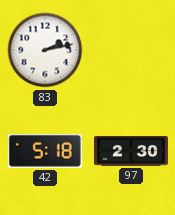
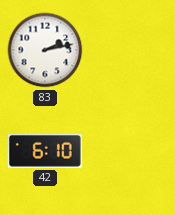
42: 5:18 -> 6:10
97: 2:30 -> none
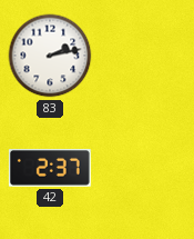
42: 6:10 -> 2:37
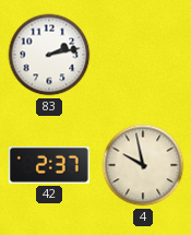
4: none -> 9:58
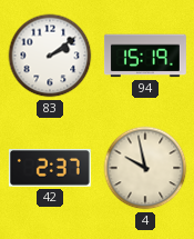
83: 2:13 -> 2:09
94: none -> 15:19
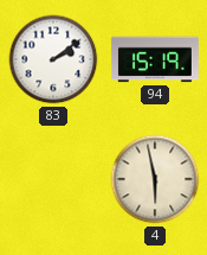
42: 2:37 -> none
4: 9:58 -> 5:58
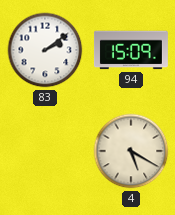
94: 15:19 -> 15:09
4: 5:58 -> 5:20
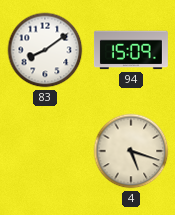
83: 2:09 -> 8:09
4: 5:20 -> 5:18
